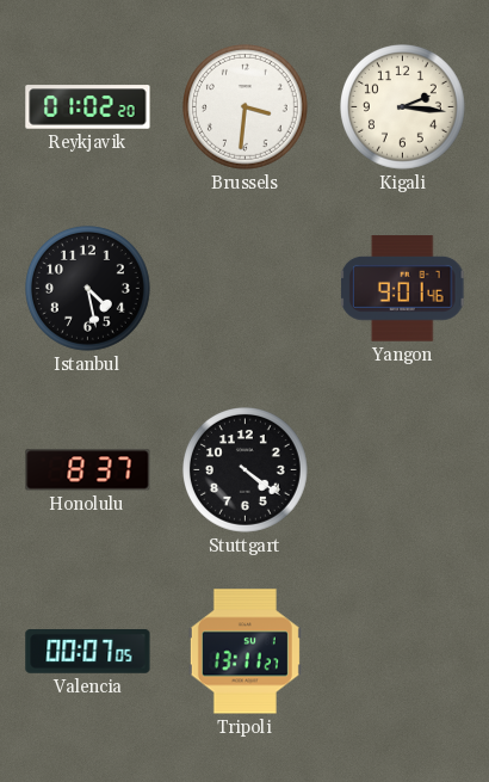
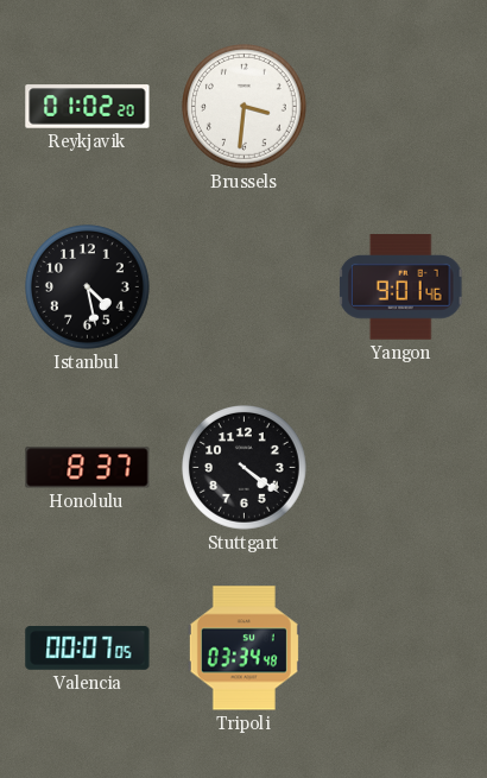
Kigali: 2:16 -> none
Tripoli: 13:11 -> 03:34
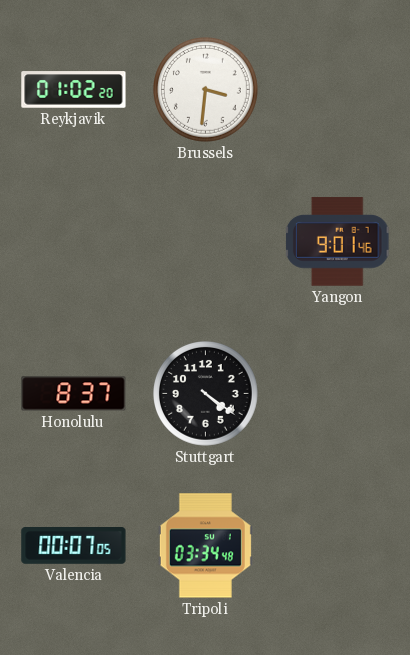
Istanbul: 4:28 -> none
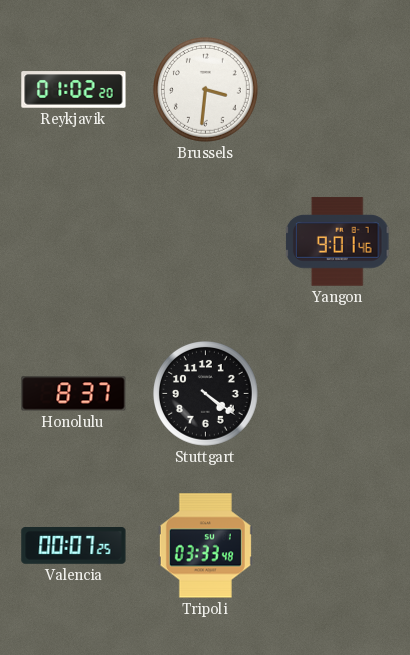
Valencia: 00:07:05 -> 00:07:25
Tripoli: 03:34 -> 03:33
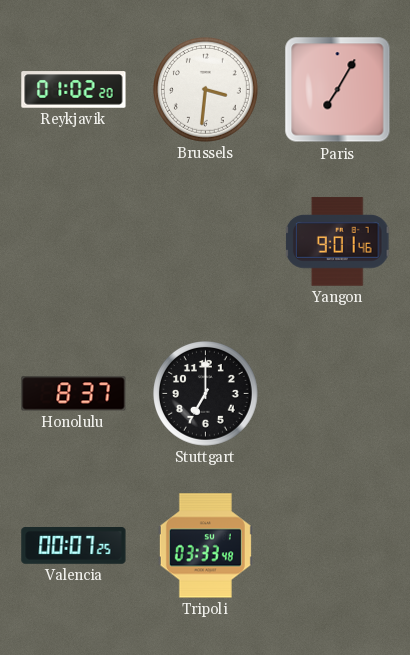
Paris: none -> 7:05
Stuttgart: 4:21 -> 7:00
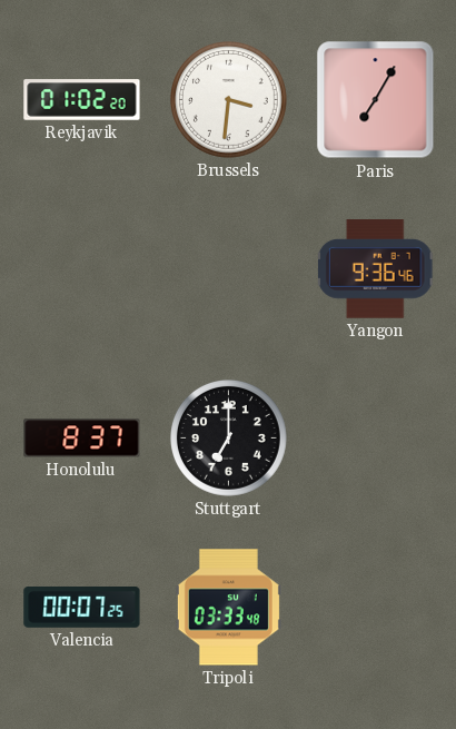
Yangon: 9:01 -> 9:36
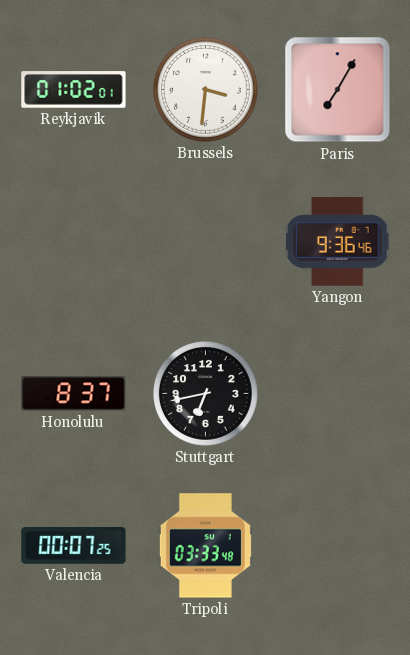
Reykjavik: 01:02:20 -> 01:02:01
Stuttgart: 7:00 -> 6:43
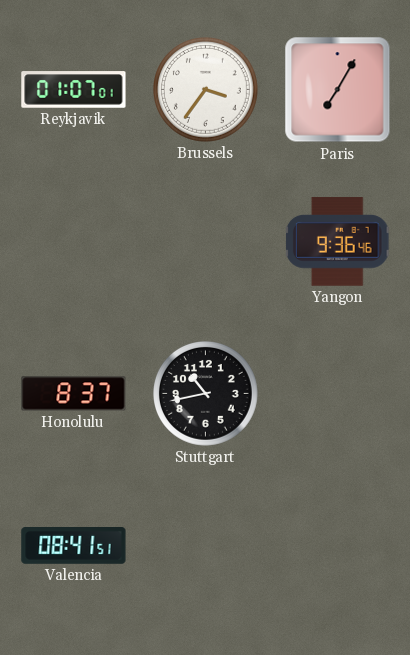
Reykjavik: 01:02 -> 01:07
Brussels: 3:31 -> 3:36
Stuttgart: 6:43 -> 10:43
Valencia: 00:07 -> 08:41
Tripoli: 03:33 -> none
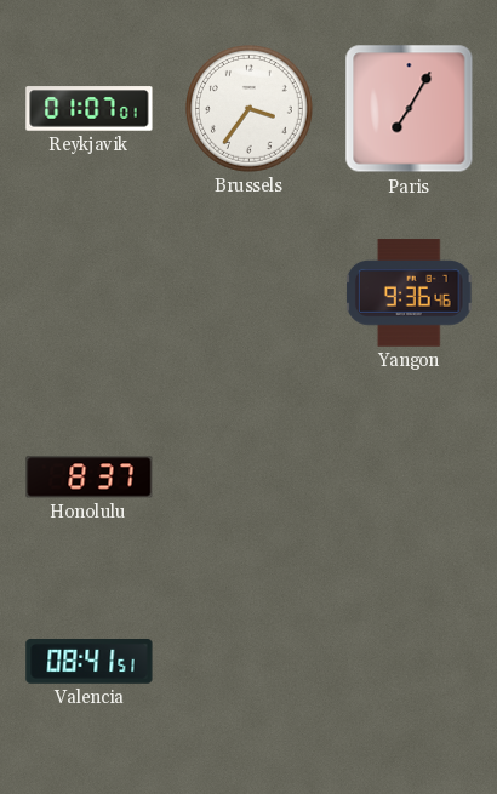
Stuttgart: 10:43 -> none
